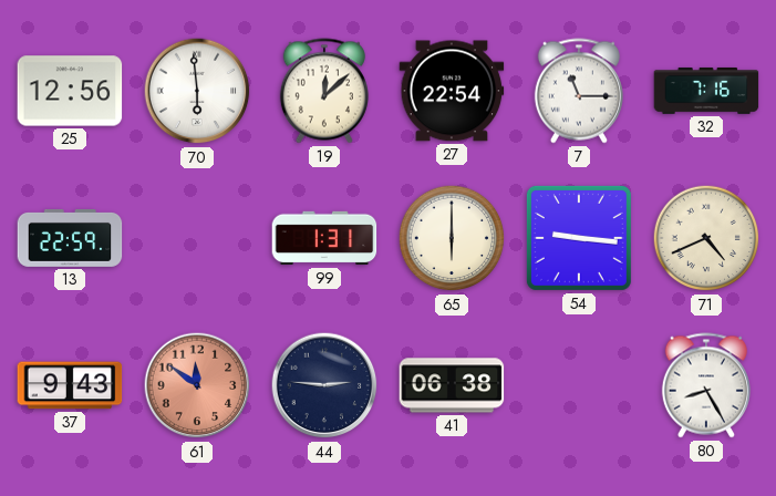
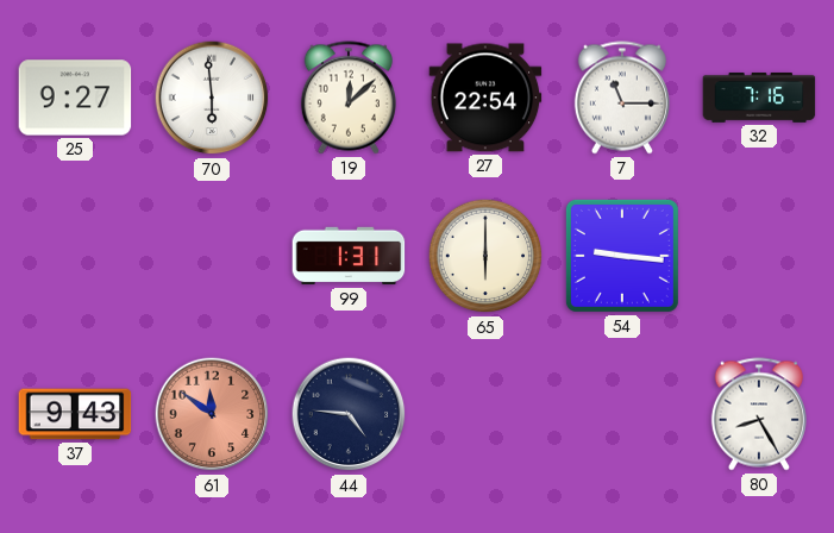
25: 12:56 -> 9:27
13: 22:59 -> none
71: 4:41 -> none
44: 2:46 -> 4:46
41: 06:38 -> none
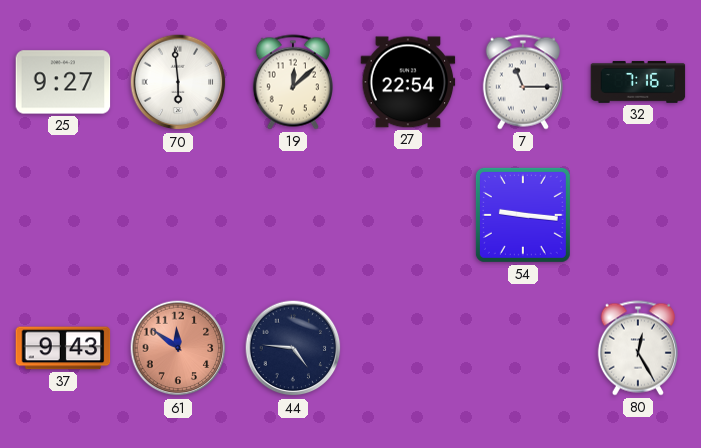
99: 1:31 -> none
65: 6:00 -> none
80: 8:25 -> 12:25
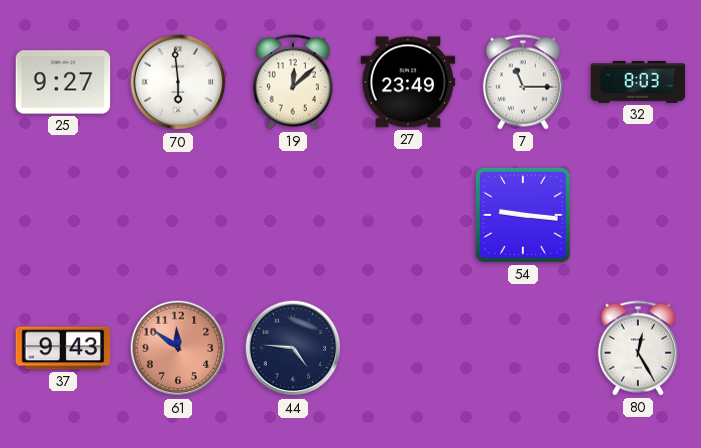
27: 22:54 -> 23:49
32: 7:16 -> 8:03
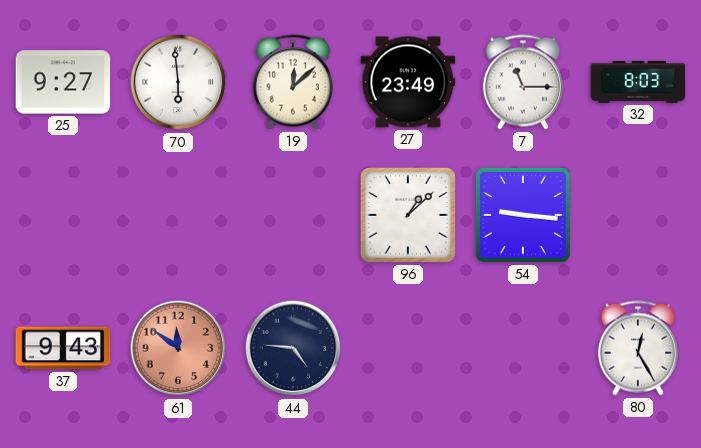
96: none -> 1:08
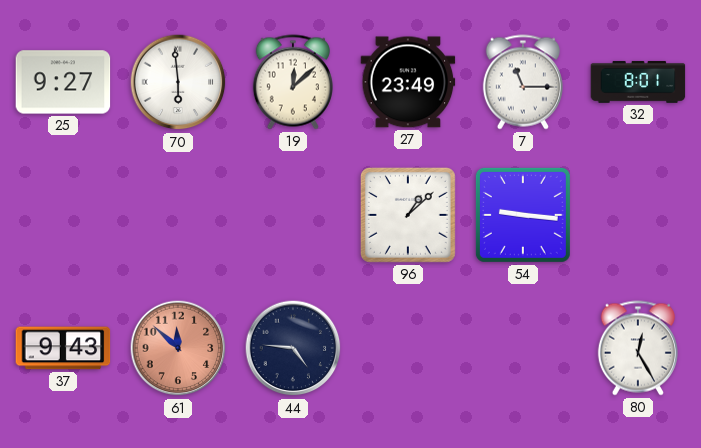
32: 8:03 -> 8:01
61: 11:51 -> 11:52
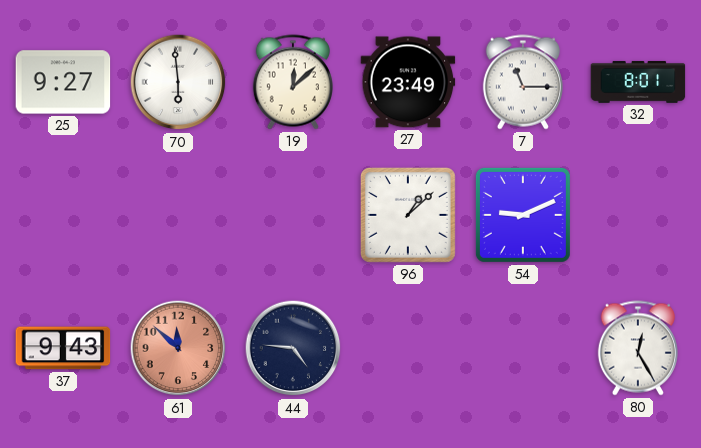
54: 9:16 -> 9:11
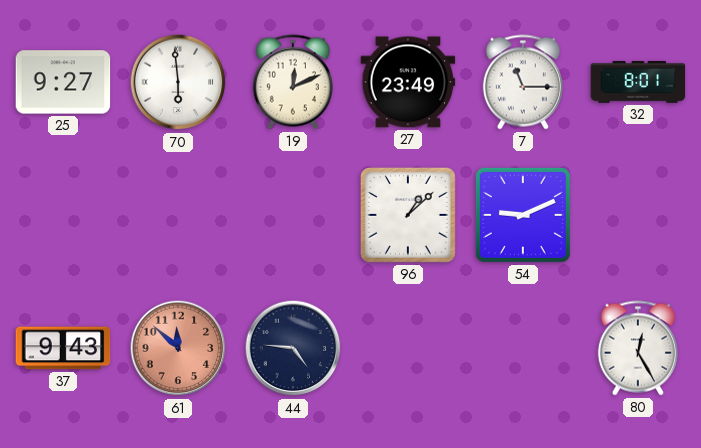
19: 12:08 -> 12:11
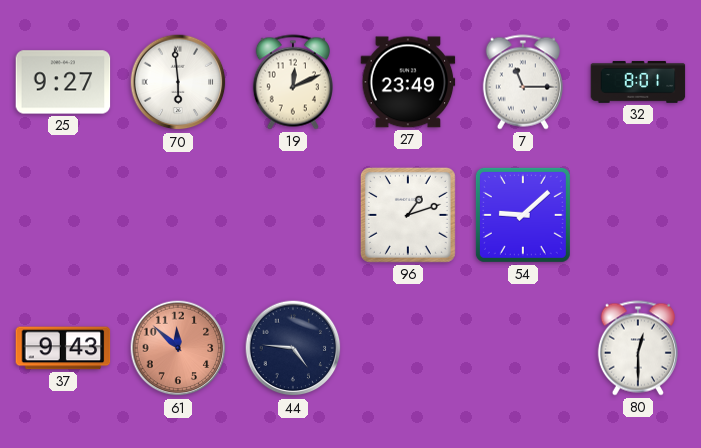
96: 1:08 -> 1:12
54: 9:11 -> 9:08
80: 12:25 -> 12:30
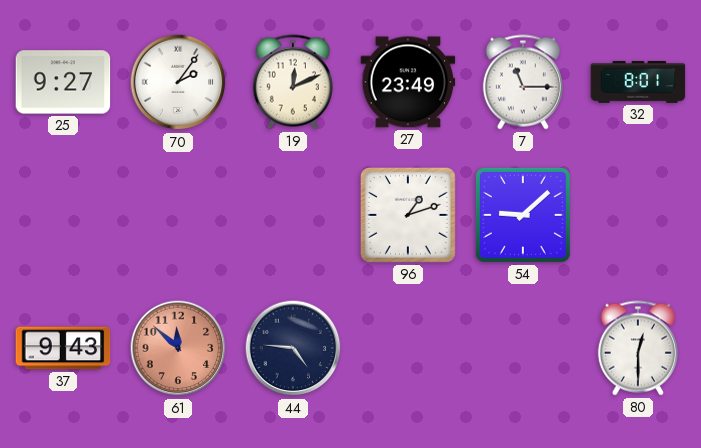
70: 5:59 -> 2:06
